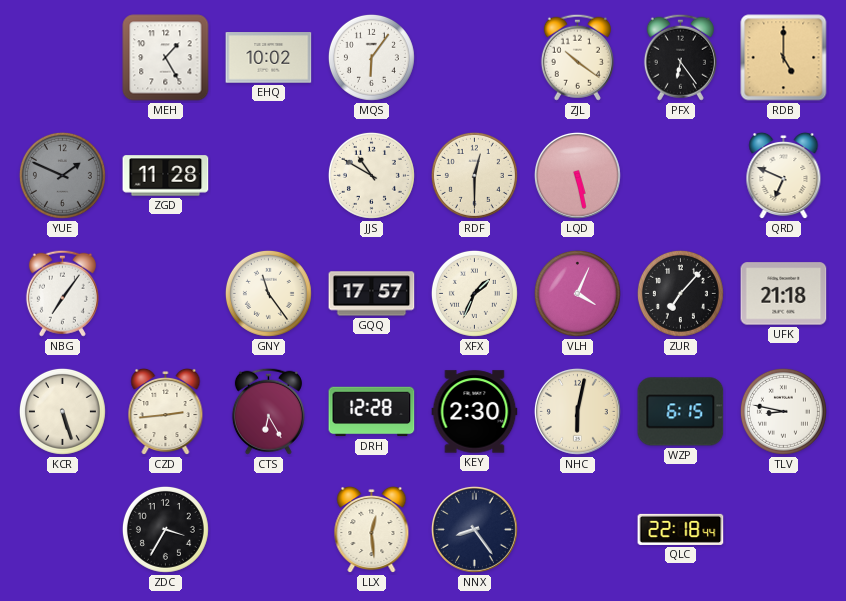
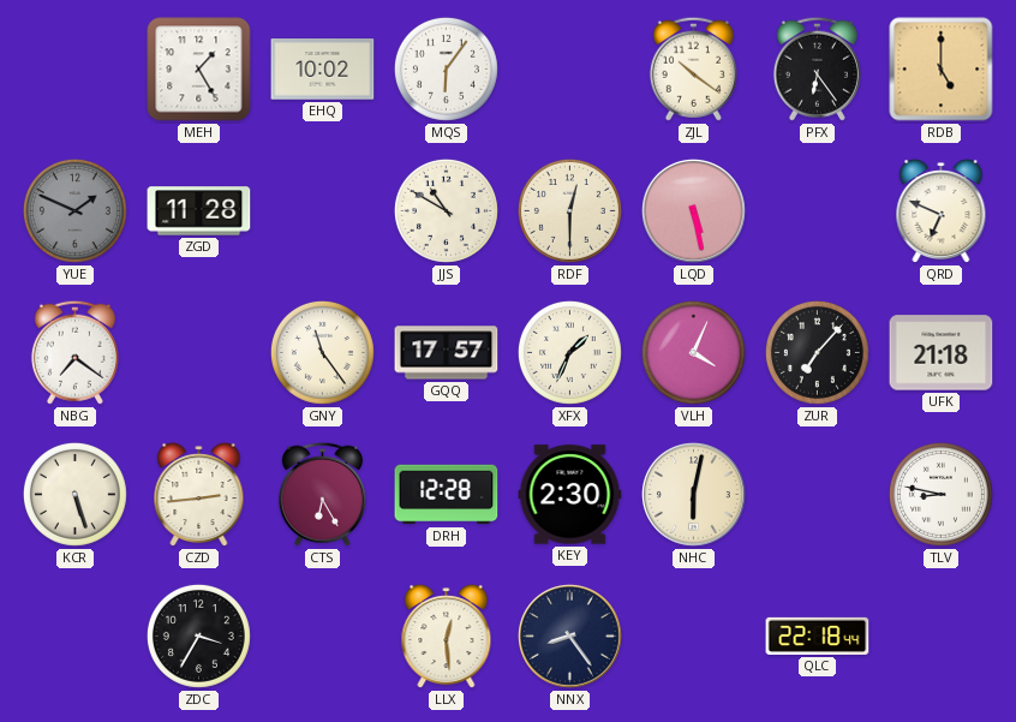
NBG: 7:06 -> 7:21
WZP: 6:15 -> none
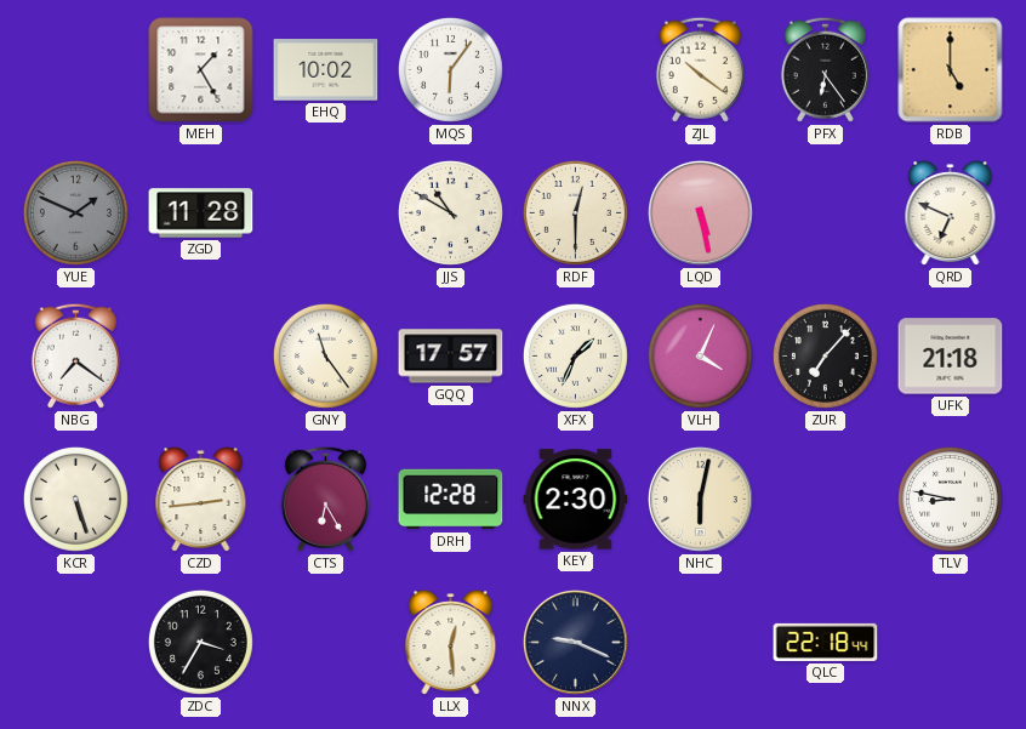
NNX: 8:24 -> 9:19
